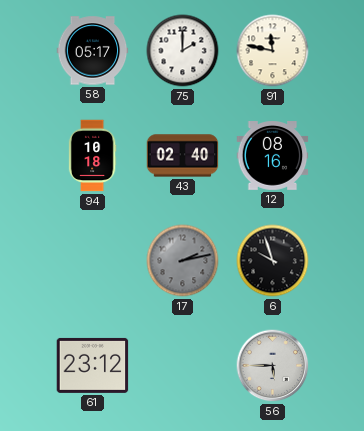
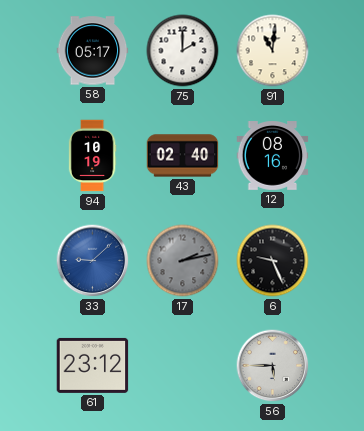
91: 11:47 -> 11:01
94: 10:18 -> 10:19
33: none -> 9:08
6: 9:57 -> 9:26
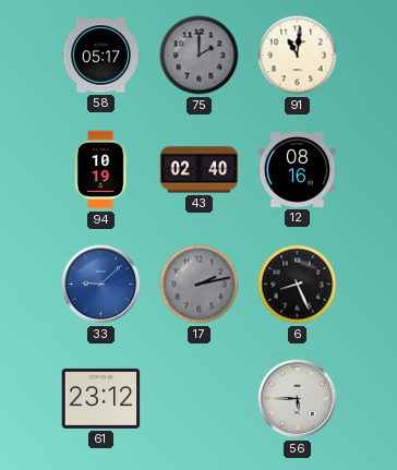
75 dial: white -> grey
6: 9:26 -> 8:26
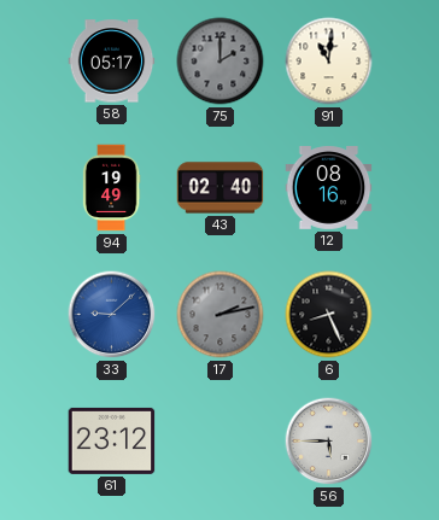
94: 10:19 -> 19:49
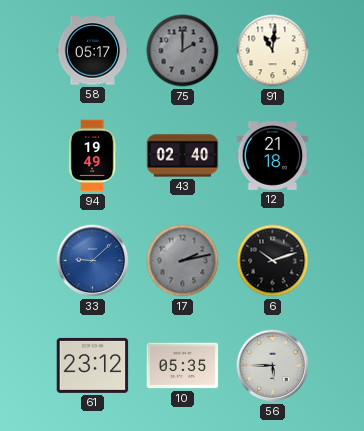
12: 08:16 -> 21:18
6: 8:26 -> 10:12
10: none -> 05:35
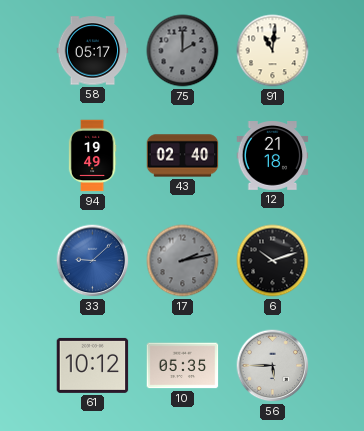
61: 23:12 -> 10:12
